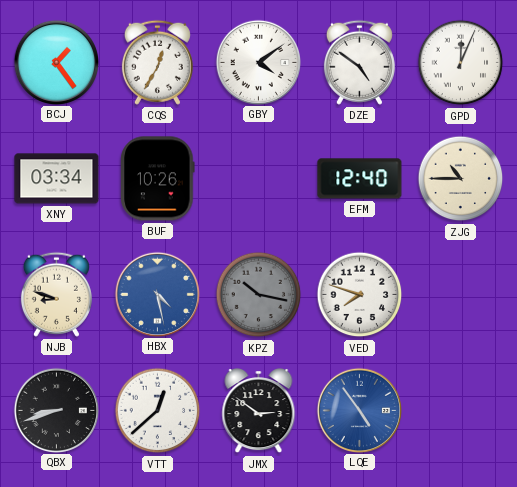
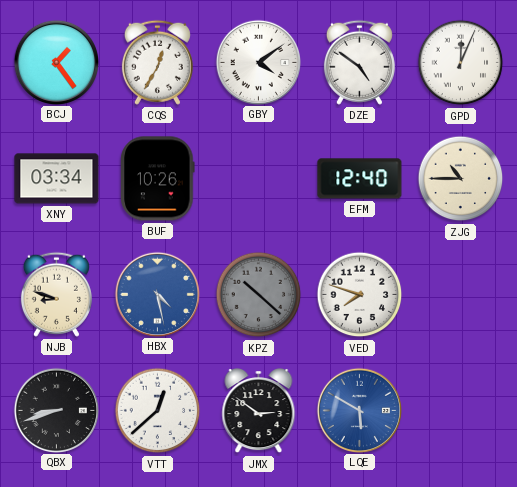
KPZ: 10:17 -> 10:22
LQE: 4:54 -> 5:50
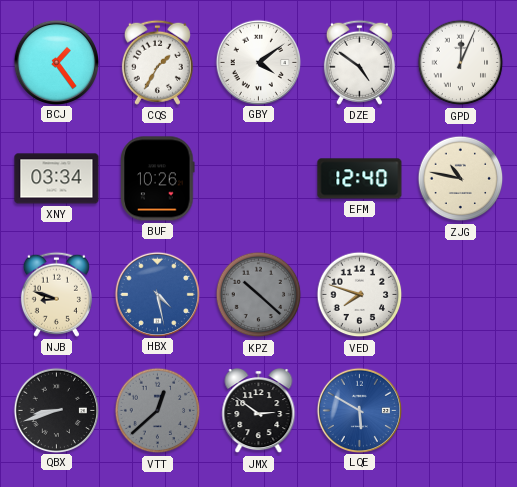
CQS: 12:35 -> 1:35
ZJG: 10:45 -> 10:47
VTT dial: white -> grey
